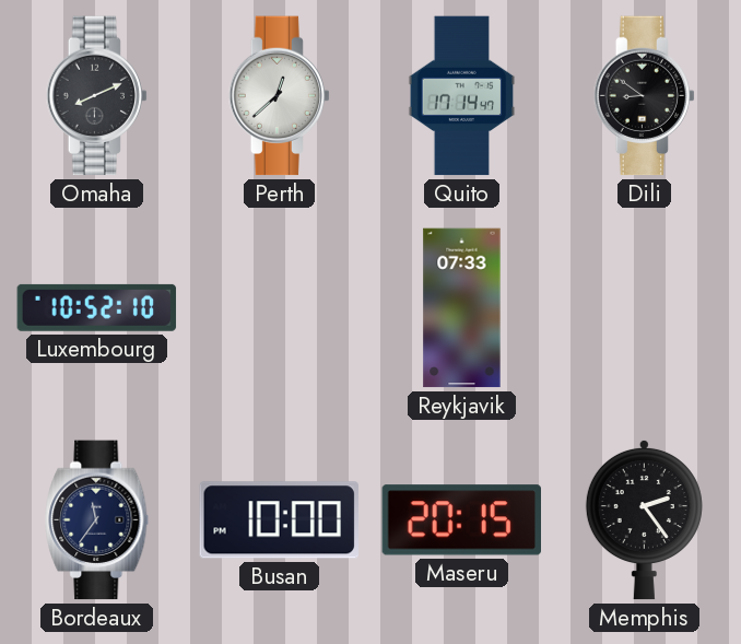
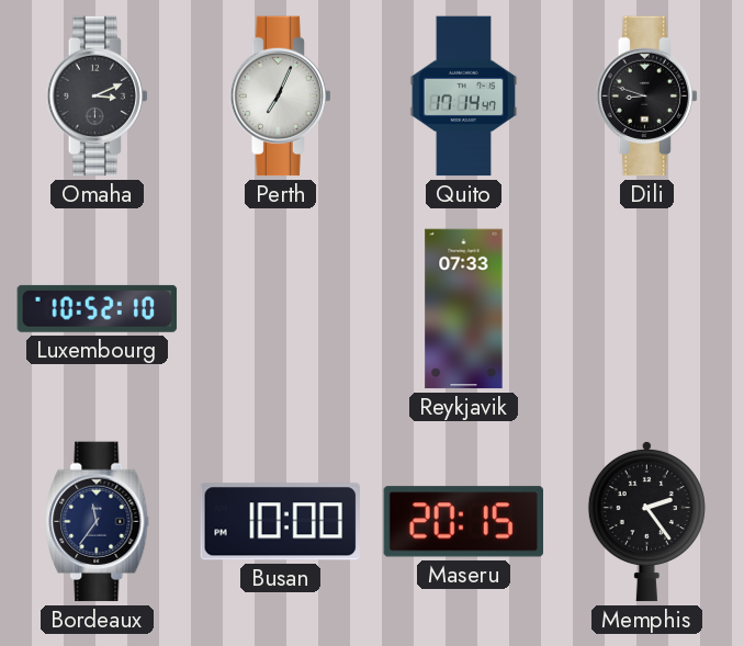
Omaha: 8:11 -> 3:11
Perth: 12:38 -> 7:04
Dili: 8:51 -> 8:48
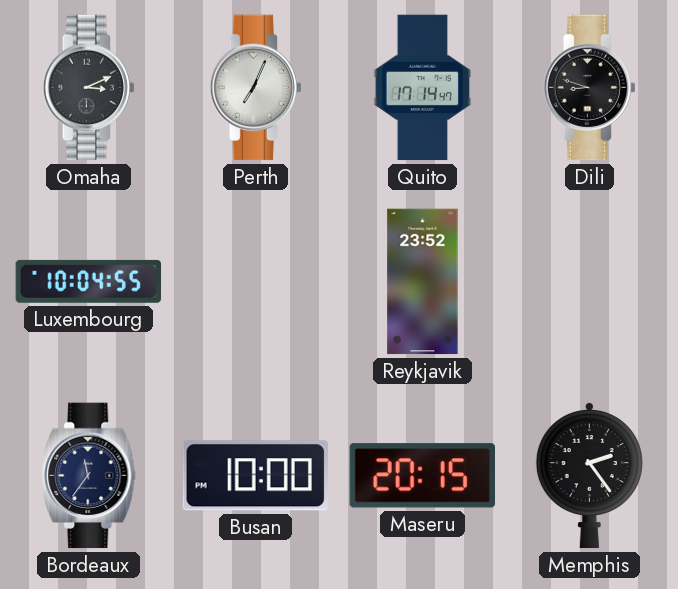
Luxembourg: 10:52 -> 10:04
Reykjavik: 07:33 -> 23:52
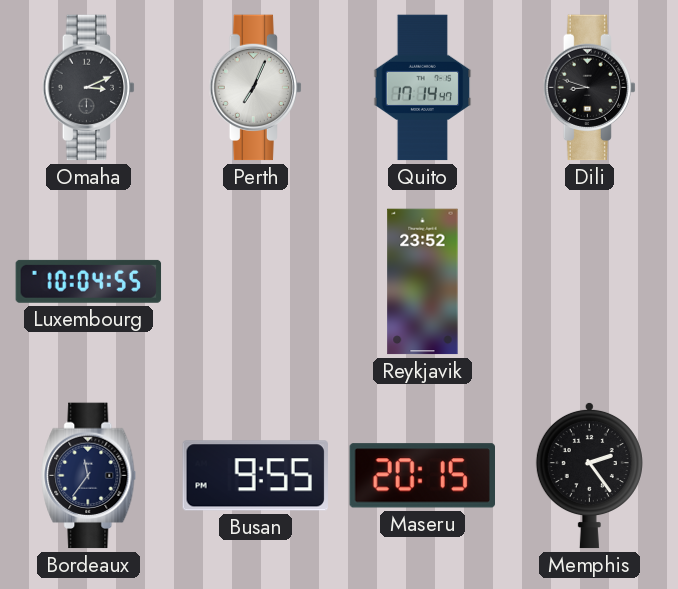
Busan: 10:00 -> 9:55
